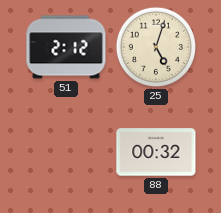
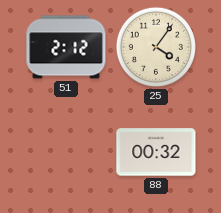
25: 5:03 -> 4:06
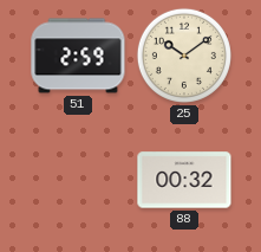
51: 2:12 -> 2:59
25: 4:06 -> 10:09
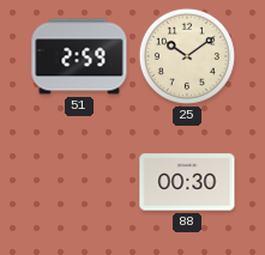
88: 00:32 -> 00:30
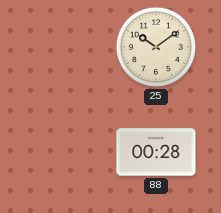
51: 2:59 -> none
88: 00:30 -> 00:28
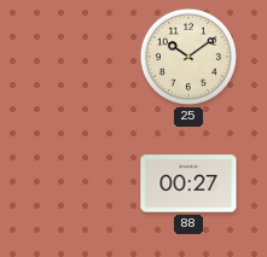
88: 00:28 -> 00:27
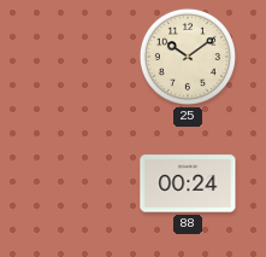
88: 00:27 -> 00:24
